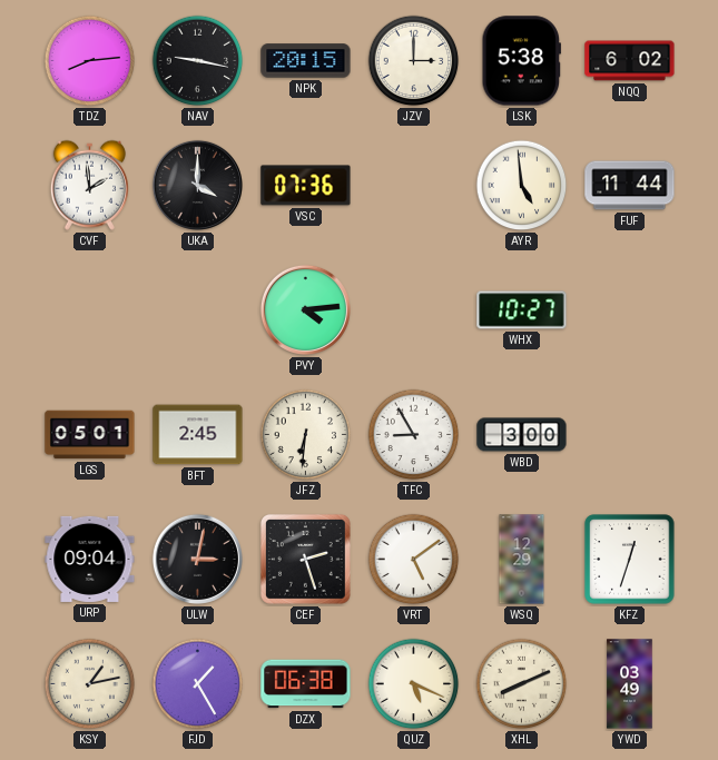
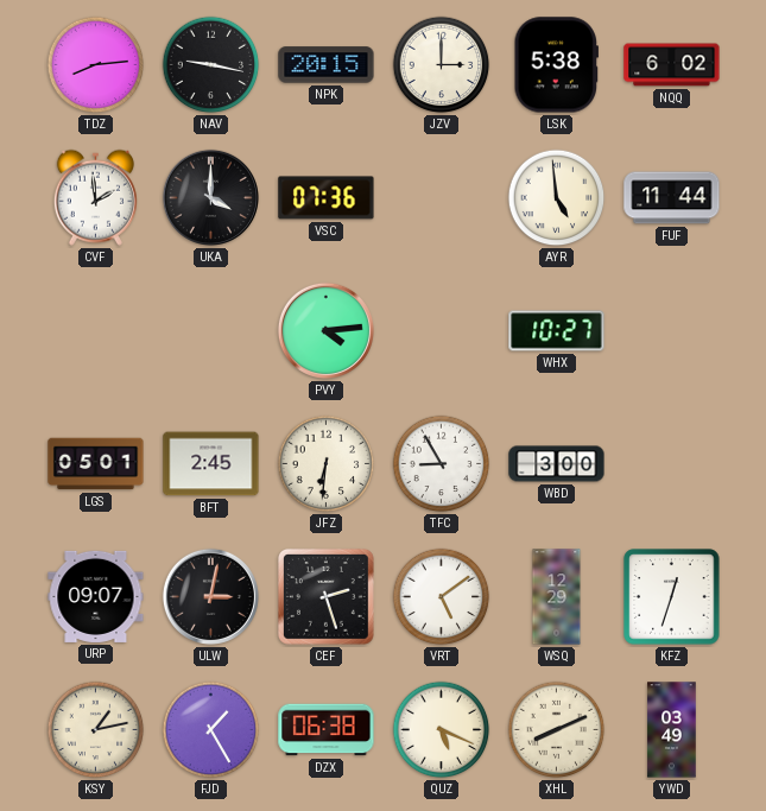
URP: 09:04 -> 09:07
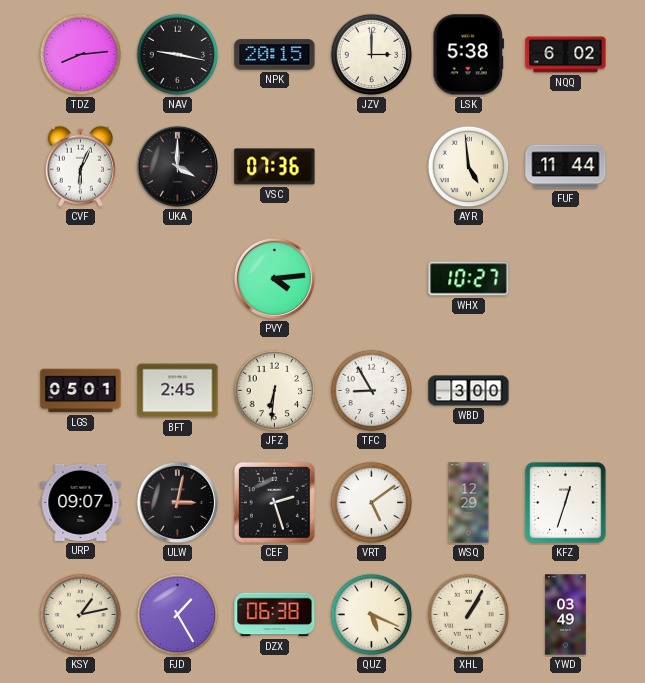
CVF: 1:59 -> 6:04
XHL: 8:11 -> 1:05
